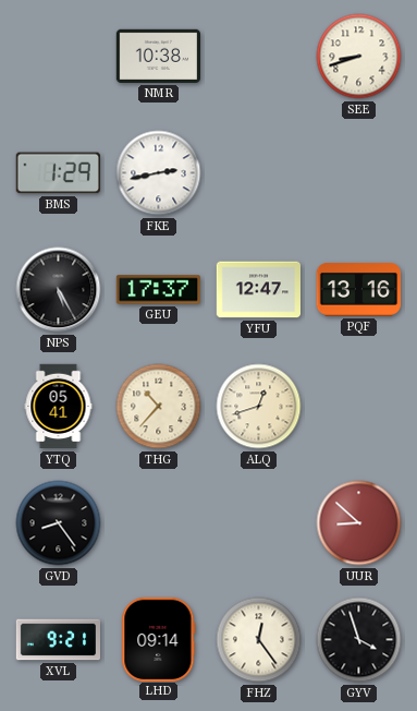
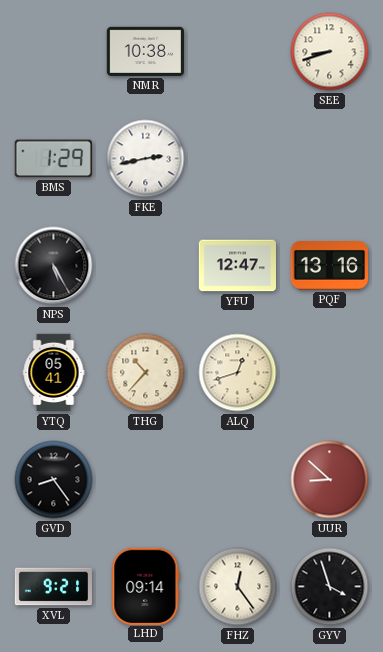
GEU: 17:37 -> none
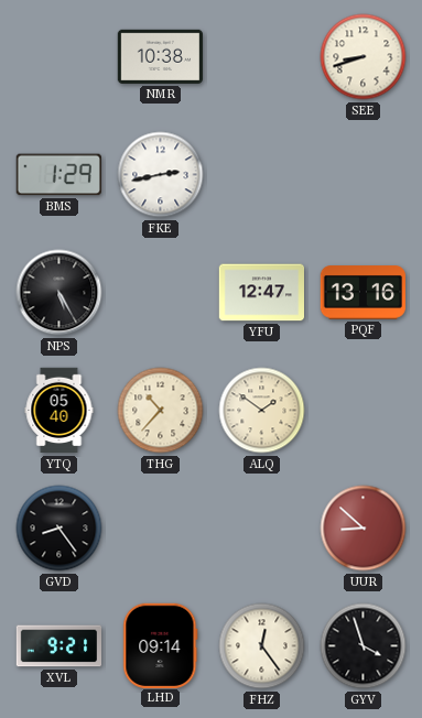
YTQ: 05:41 -> 05:40
ALQ: 12:42 -> 1:51
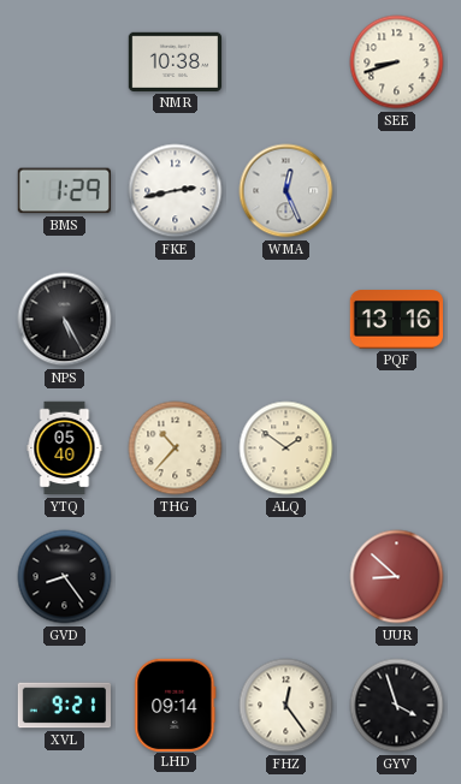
WMA: none -> 12:26
YFU: 12:47 -> none
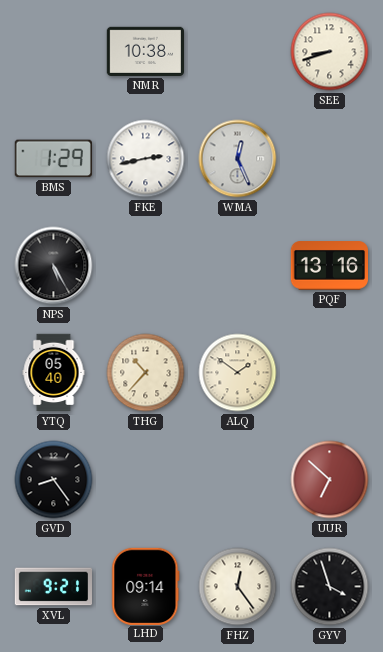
UUR: 8:52 -> 6:52
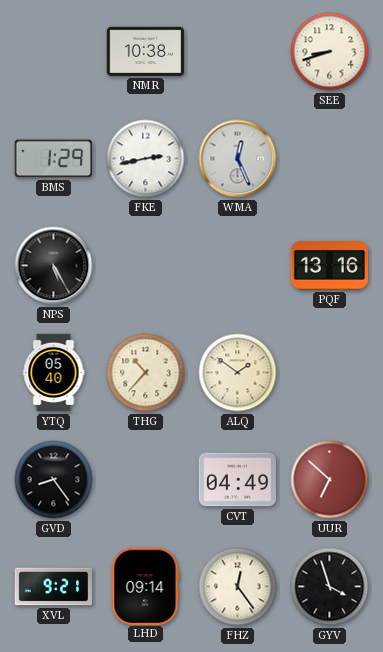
CVT: none -> 04:49
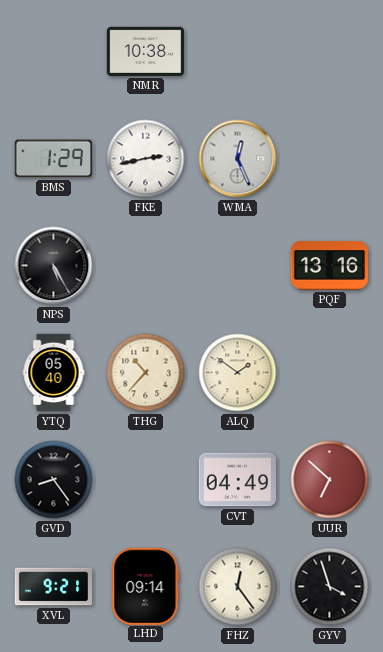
SEE: 8:42 -> none
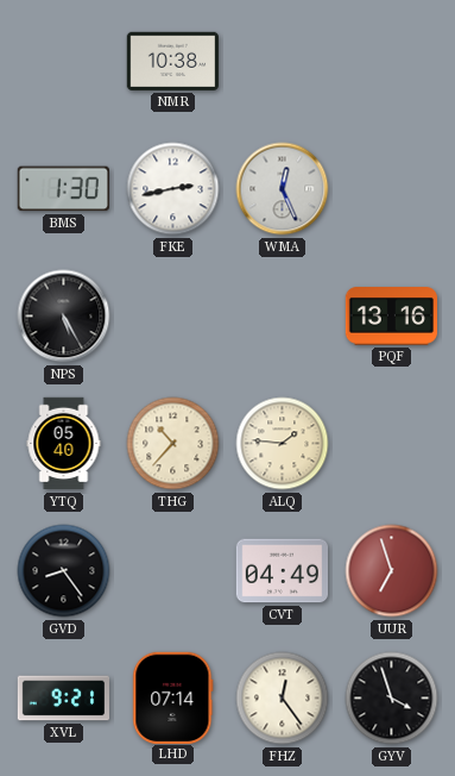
BMS: 1:29 -> 1:30
ALQ: 1:51 -> 1:46
UUR: 6:52 -> 6:57
LHD: 09:14 -> 07:14
